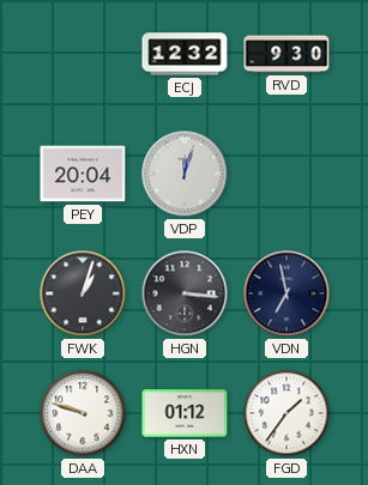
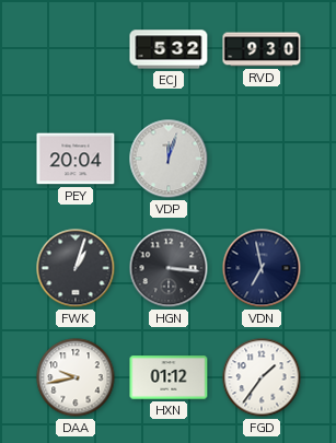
ECJ: 12:32 -> 5:32
DAA: 9:48 -> 9:43
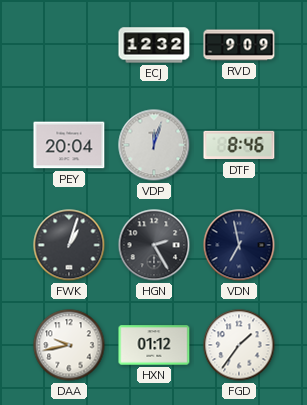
ECJ: 5:32 -> 12:32
RVD: 9:30 -> 9:09
DTF: none -> 8:46
HGN: 3:16 -> 2:25
